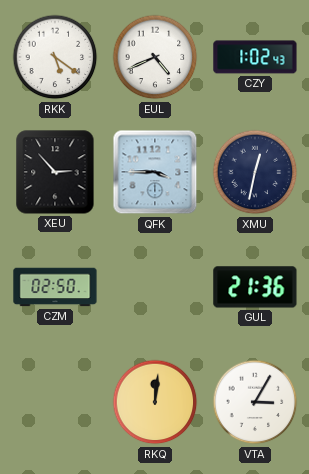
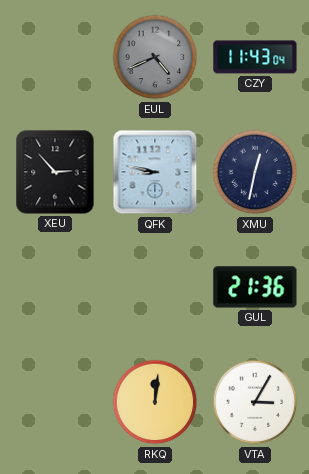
RKK: 5:21 -> none
EUL dial: white -> grey
CZY: 1:02 -> 11:43
QFK: 3:45 -> 8:47
CZM: 02:50 -> none
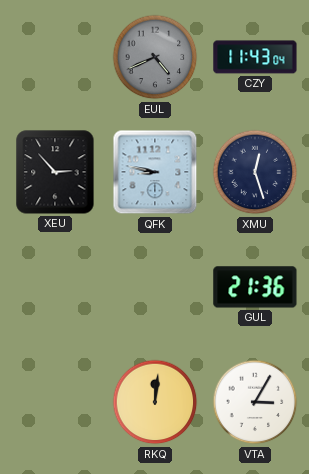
XMU: 12:32 -> 12:27
